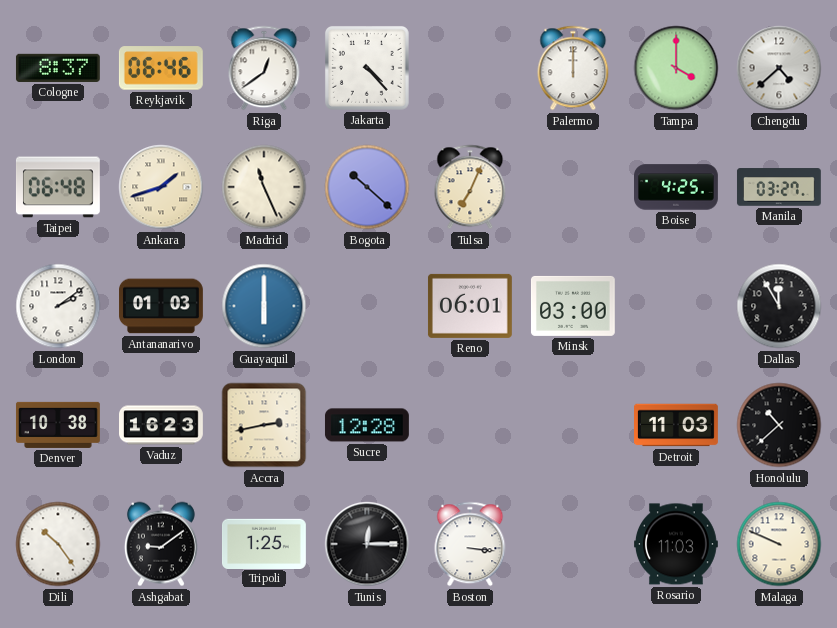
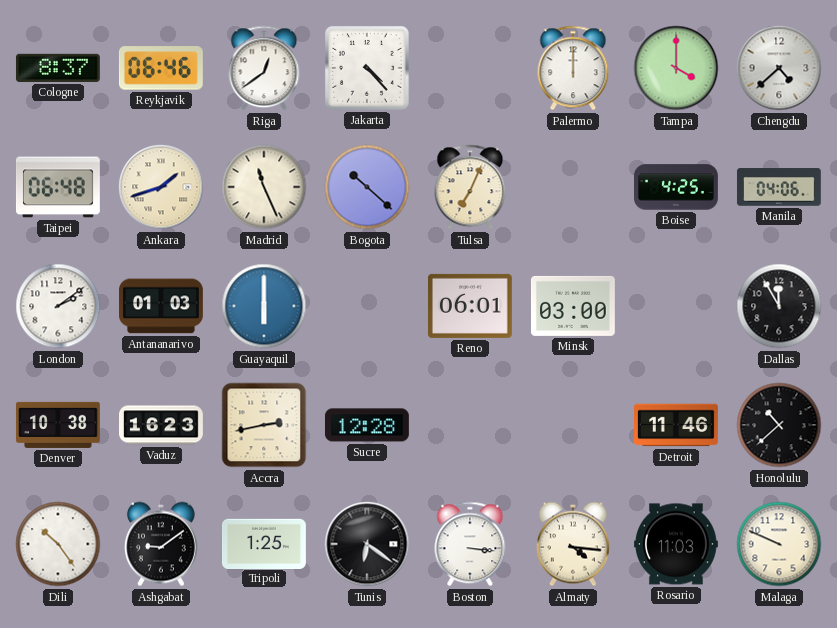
Manila: 03:27 -> 04:06
Detroit: 11:03 -> 11:46
Tunis: 12:15 -> 6:21
Almaty: none -> 4:16
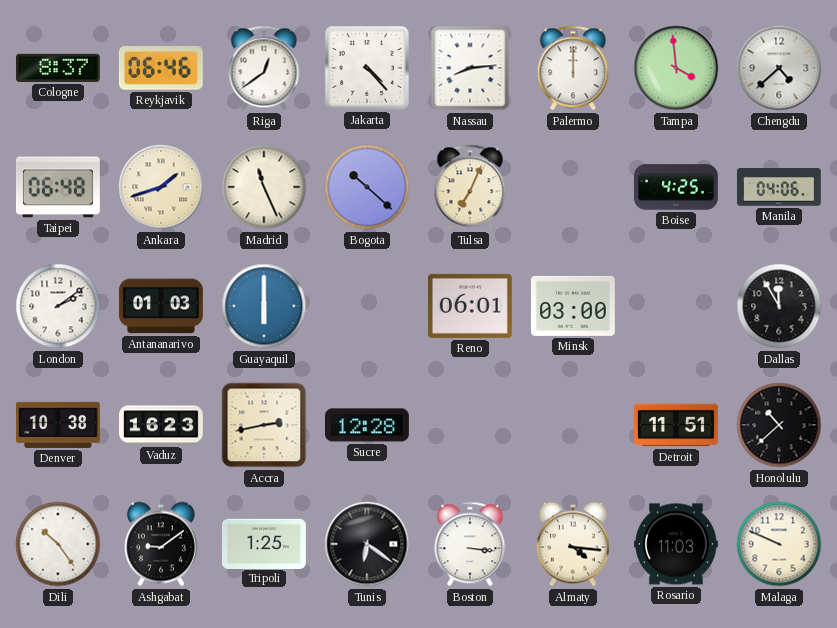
Nassau: none -> 8:14
Tampa: 4:00 -> 3:59
Detroit: 11:46 -> 11:51
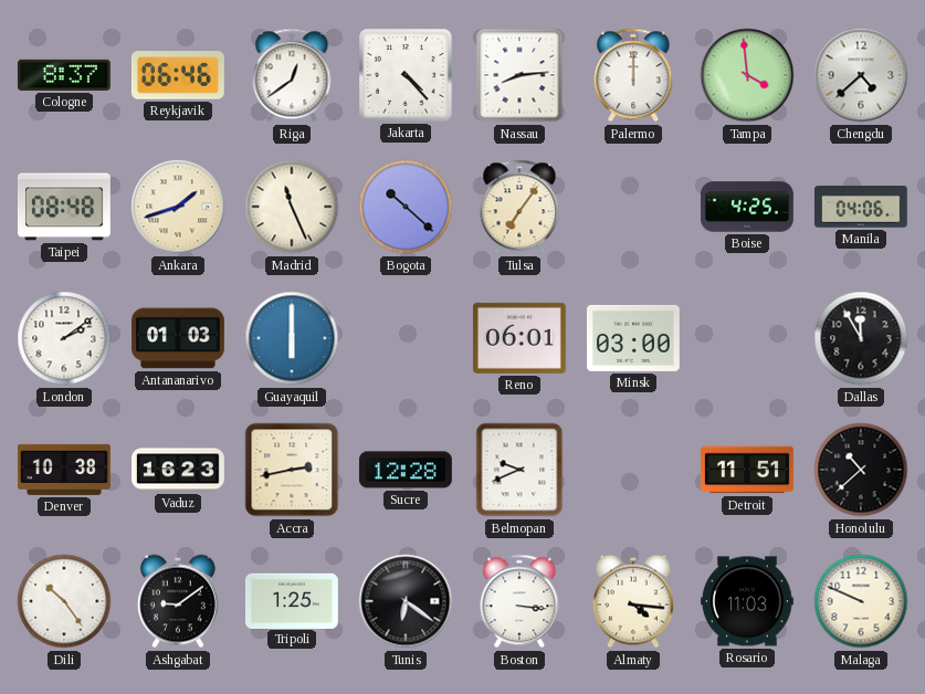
Taipei: 06:48 -> 08:48
Tulsa: 7:04 -> 7:06
Belmopan: none -> 9:41
